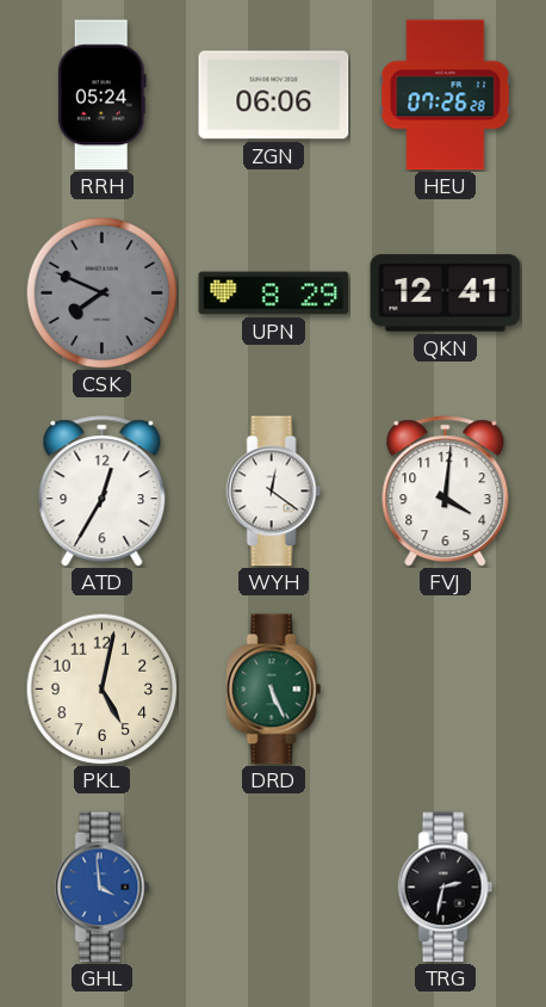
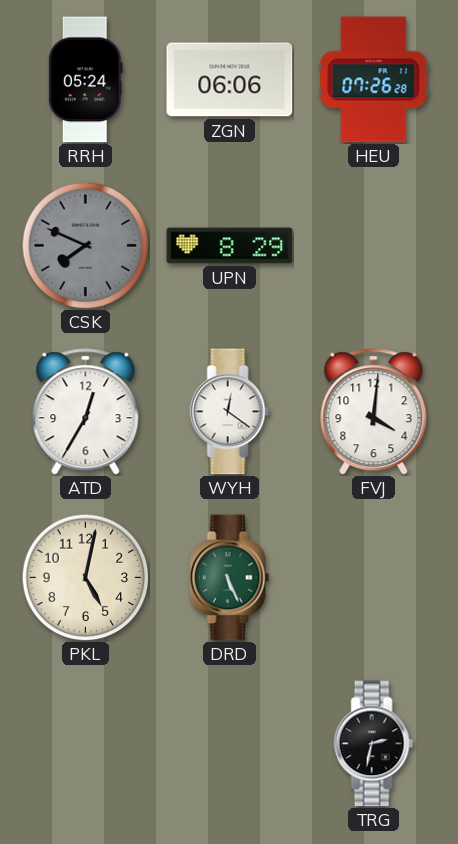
QKN: 12:41 -> none
GHL: 3:59 -> none
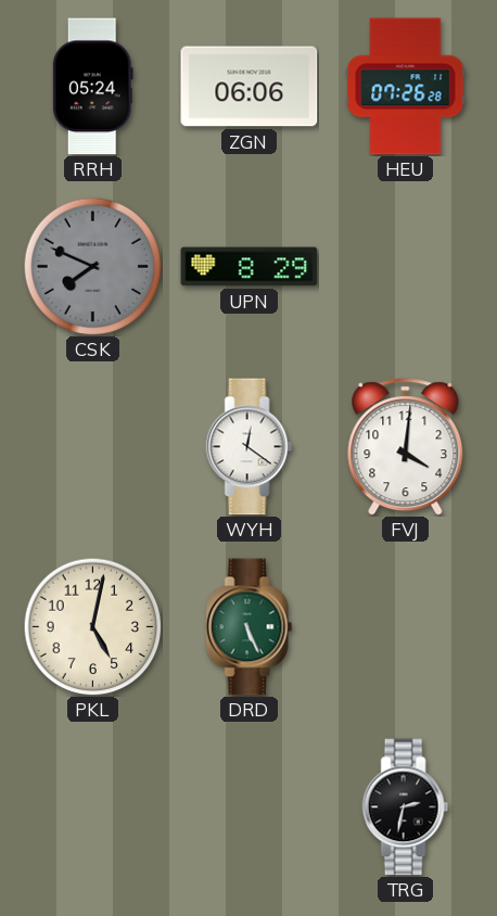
ATD: 12:35 -> none
